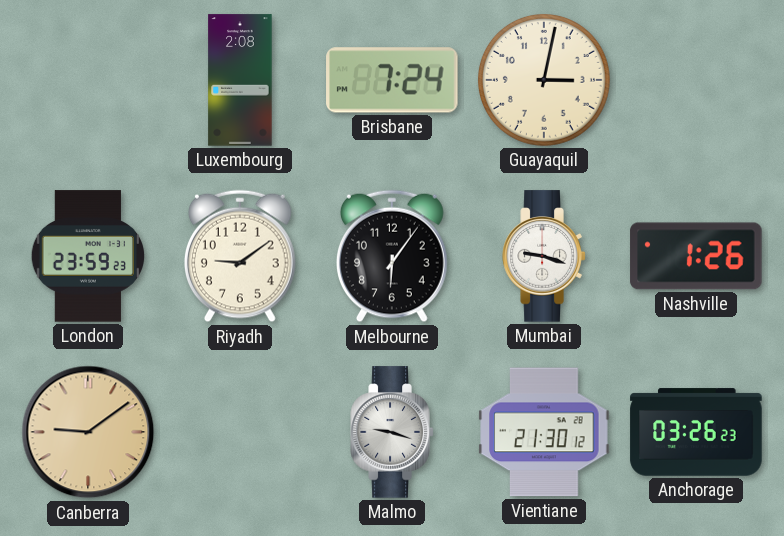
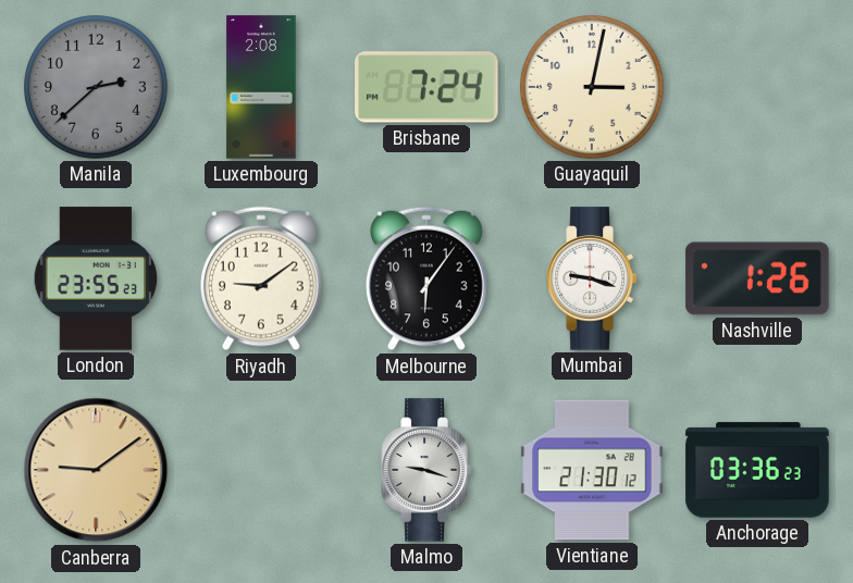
Manila: none -> 2:38
London: 23:59 -> 23:55
Anchorage: 03:26 -> 03:36
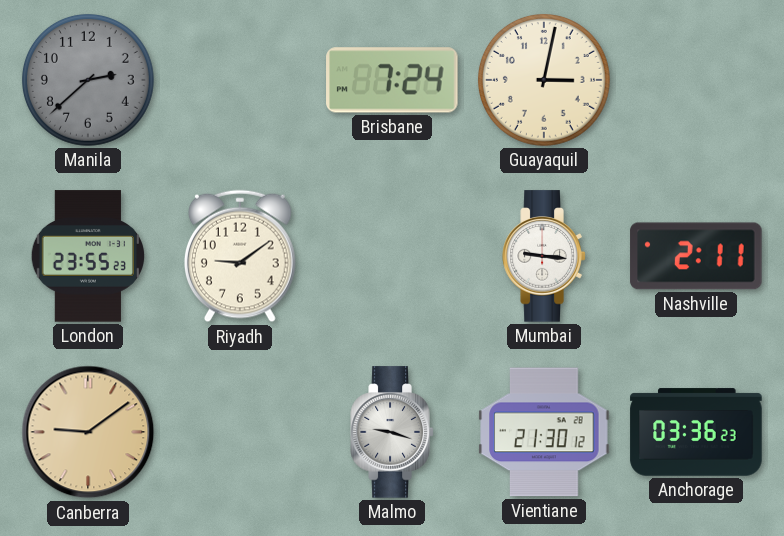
Luxembourg: 2:08 -> none
Melbourne: 6:06 -> none
Mumbai: 9:18 -> 9:16
Nashville: 1:26 -> 2:11
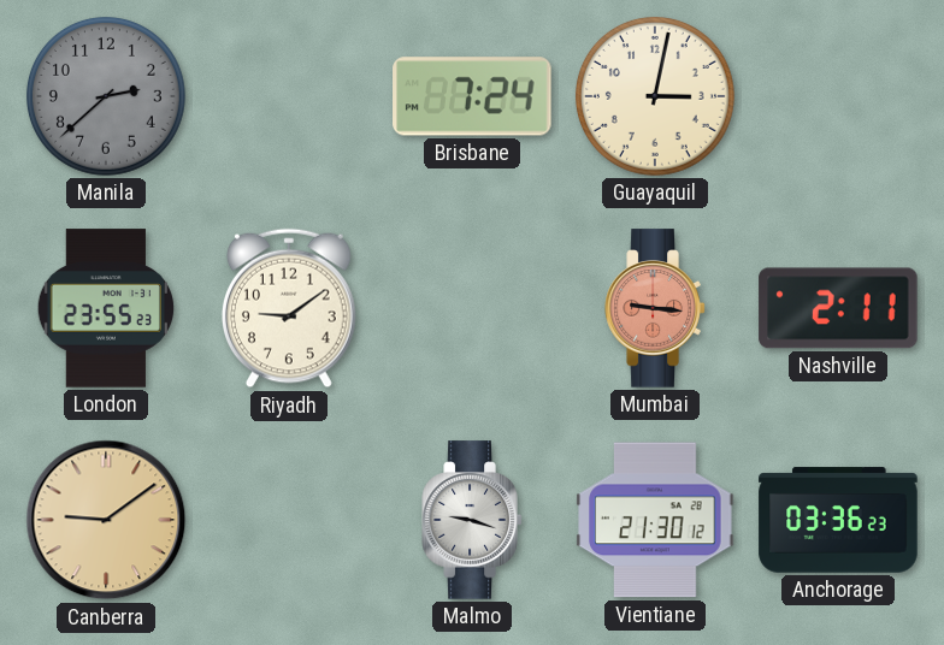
Mumbai dial: white -> salmon
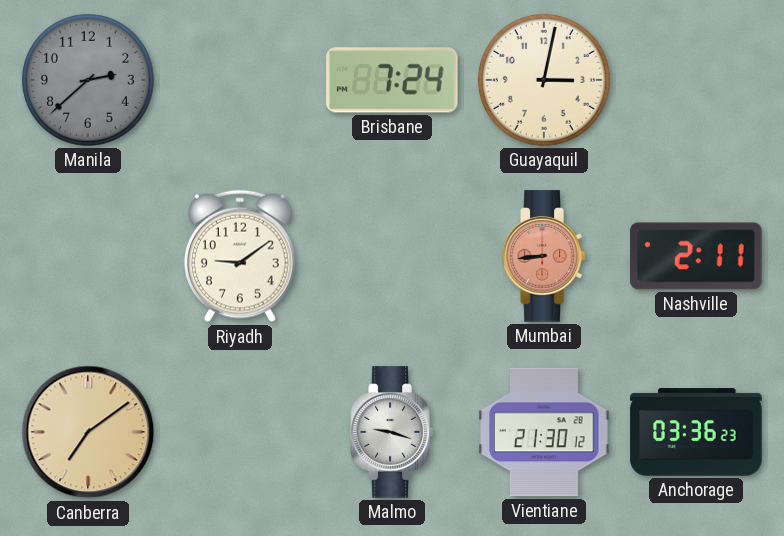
London: 23:55 -> none
Mumbai: 9:16 -> 8:44
Canberra: 9:09 -> 7:09
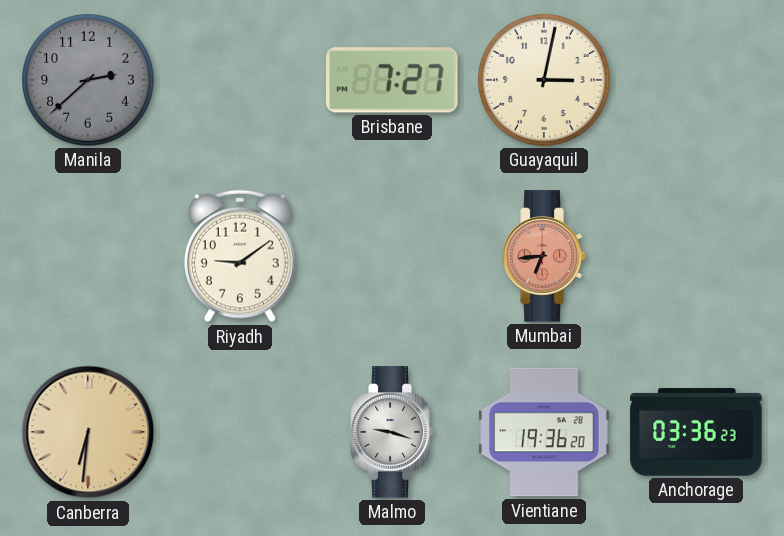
Brisbane: 7:24 -> 7:27
Mumbai: 8:44 -> 6:44
Nashville: 2:11 -> none
Canberra: 7:09 -> 6:31
Vientiane: 21:30 -> 19:36
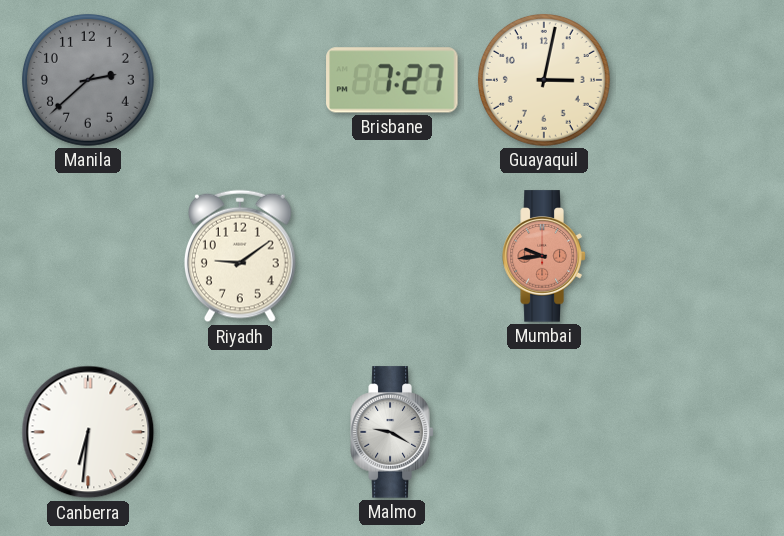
Mumbai: 6:44 -> 9:44
Canberra dial: champagne -> white
Malmo: 9:18 -> 9:20
Vientiane: 19:36 -> none
Anchorage: 03:36 -> none
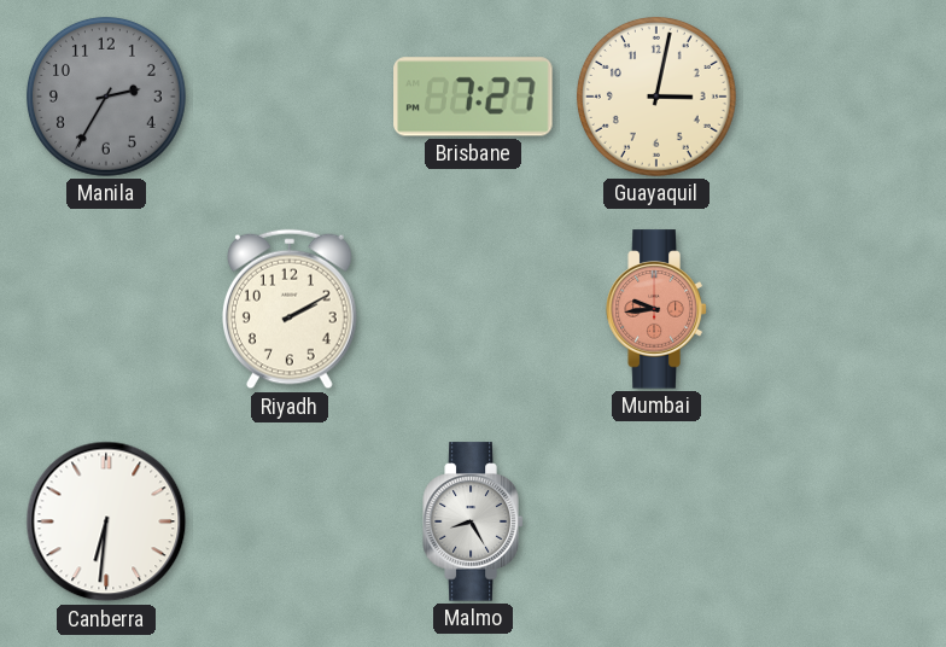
Manila: 2:38 -> 2:35
Riyadh: 9:09 -> 2:10
Malmo: 9:20 -> 8:25
